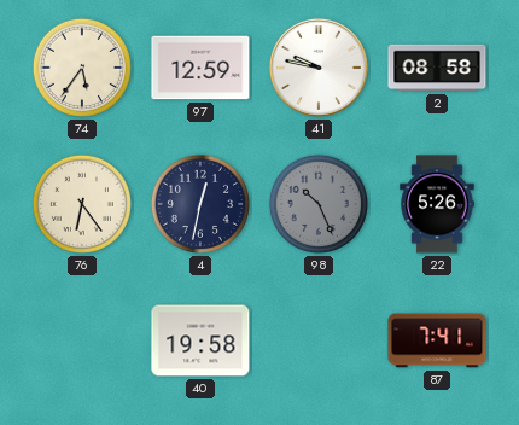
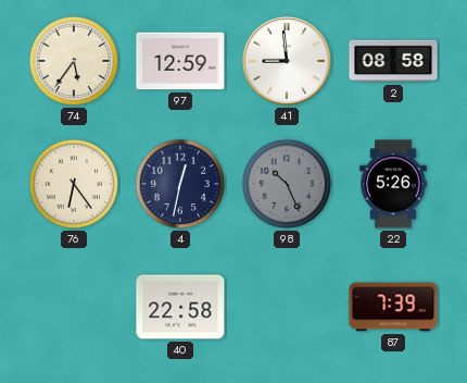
41: 9:47 -> 8:59
40: 19:58 -> 22:58
87: 7:41 -> 7:39
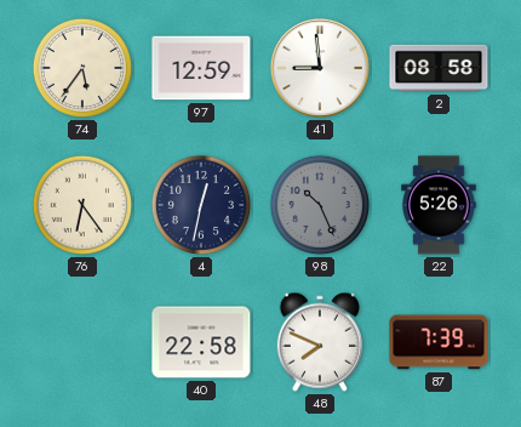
48: none -> 7:49
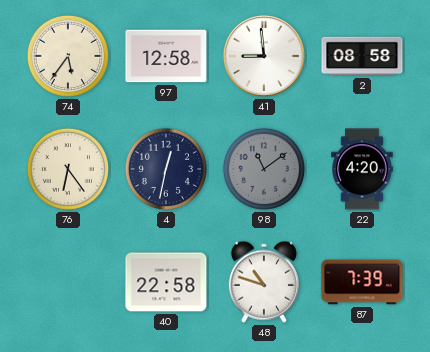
97: 12:59 -> 12:58
98: 10:26 -> 11:09
22: 5:26 -> 4:20
48: 7:49 -> 10:48
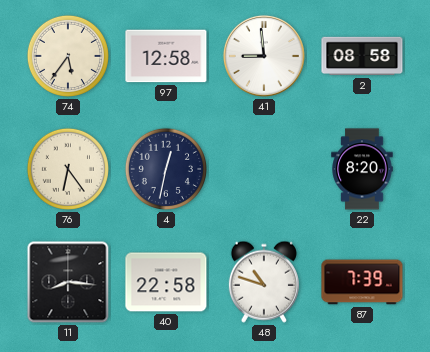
98: 11:09 -> none
22: 4:20 -> 8:20
11: none -> 8:16
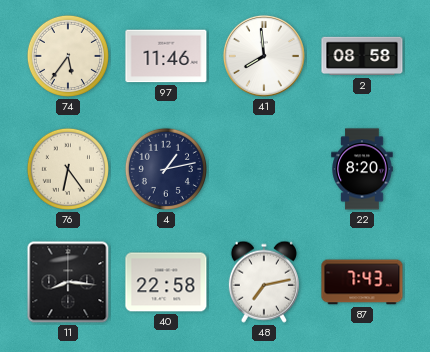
97: 12:58 -> 11:46
41: 8:59 -> 7:59
4: 12:32 -> 1:13
48: 10:48 -> 7:13
87: 7:39 -> 7:43
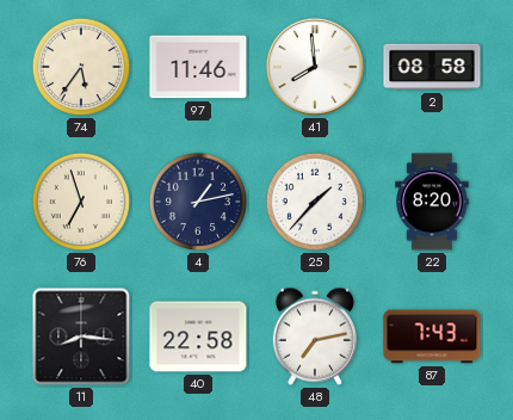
76: 6:24 -> 6:57
25: none -> 1:37
